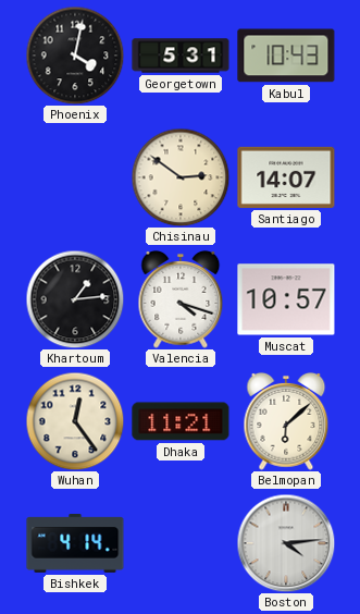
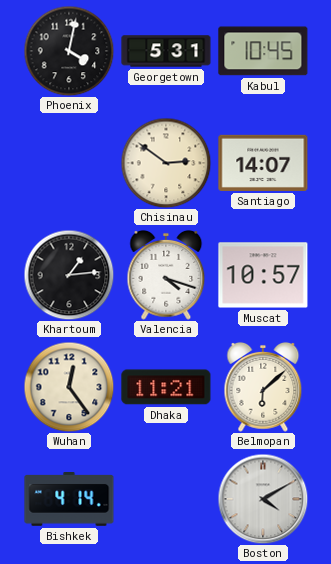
Kabul: 10:43 -> 10:45
Boston: 4:14 -> 4:10
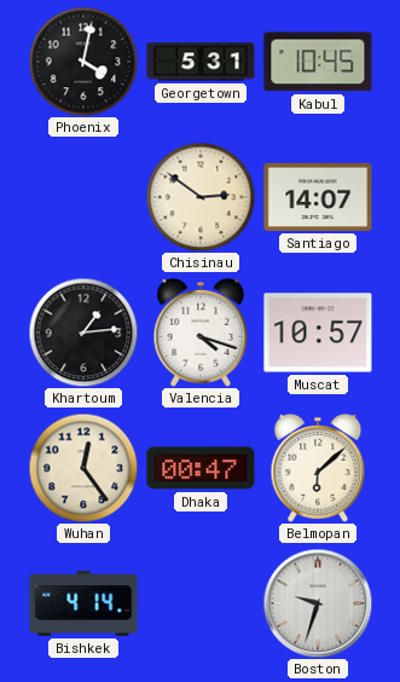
Dhaka: 11:21 -> 00:47
Boston: 4:10 -> 9:33
